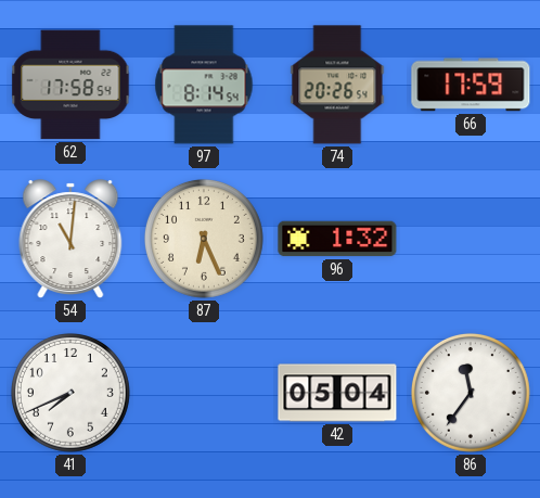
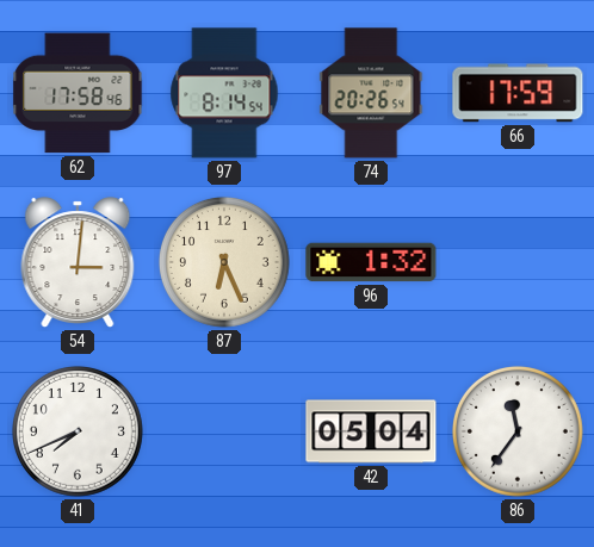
62: 17:58:54 -> 17:58:46
54: 11:01 -> 3:01
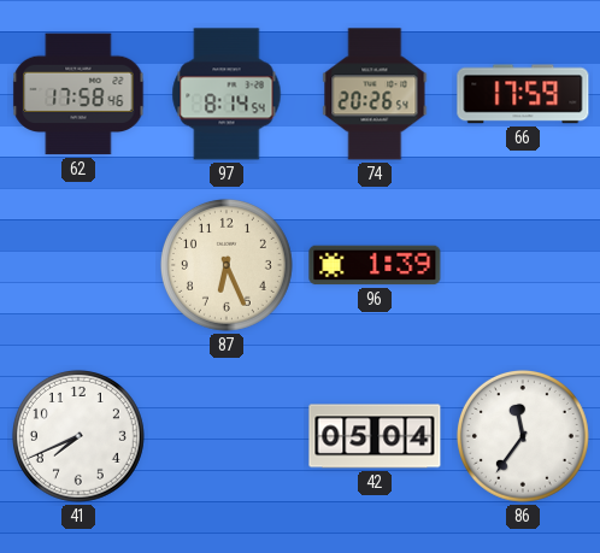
54: 3:01 -> none
96: 1:32 -> 1:39
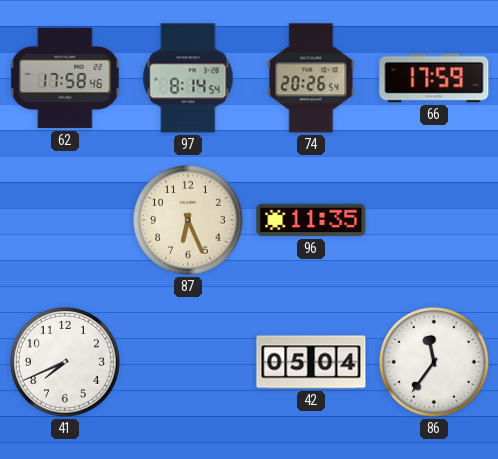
96: 1:39 -> 11:35
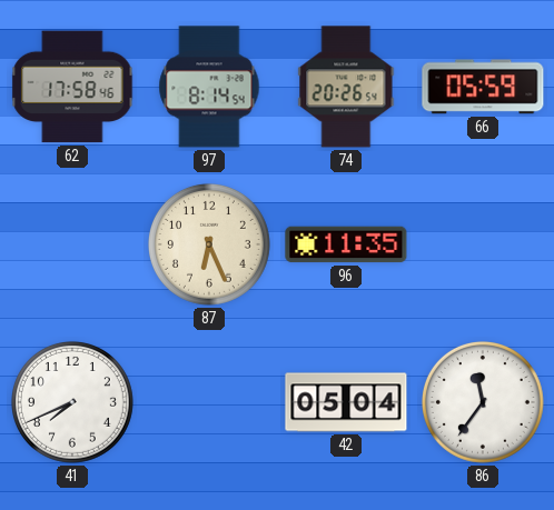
66: 17:59 -> 05:59
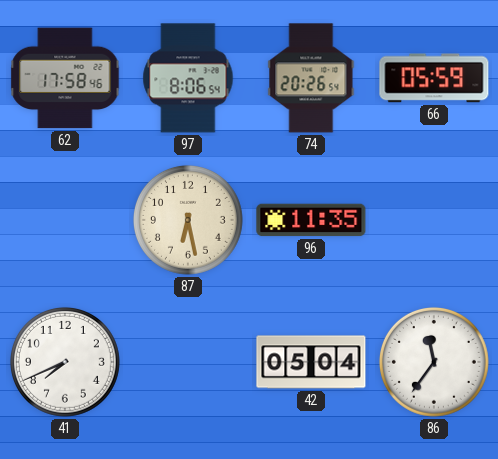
97: 8:14 -> 8:06
87: 6:26 -> 6:28
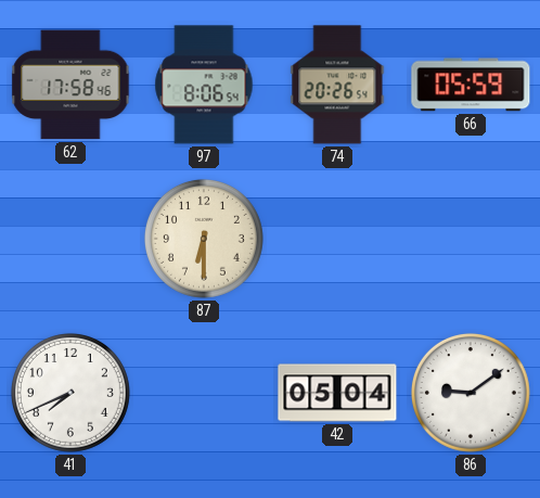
87: 6:28 -> 6:30
96: 11:35 -> none
86: 11:36 -> 9:09
